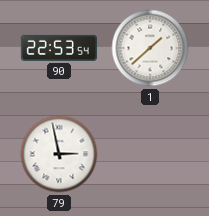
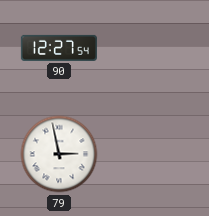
90: 22:53 -> 12:27
1: 1:38 -> none
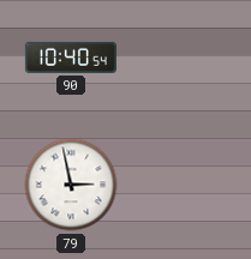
90: 12:27 -> 10:40
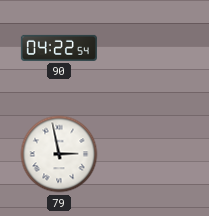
90: 10:40 -> 04:22
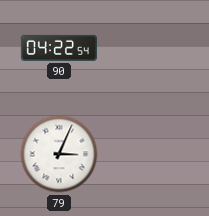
79: 2:58 -> 3:04
